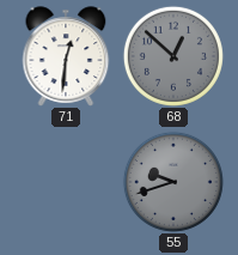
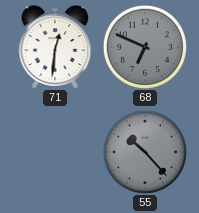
68: 12:52 -> 6:49
55: 9:42 -> 10:23
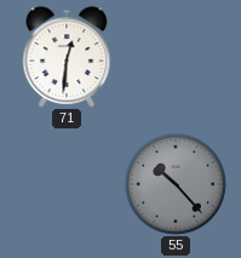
68: 6:49 -> none
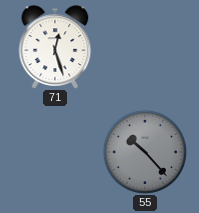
71: 12:31 -> 12:27
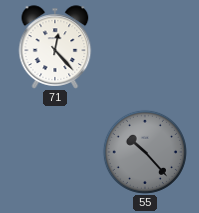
71: 12:27 -> 12:23
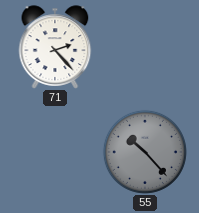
71: 12:23 -> 2:23
